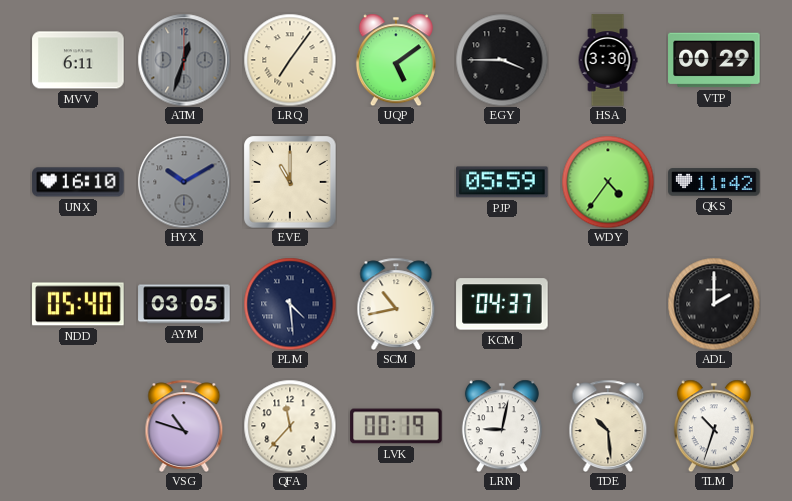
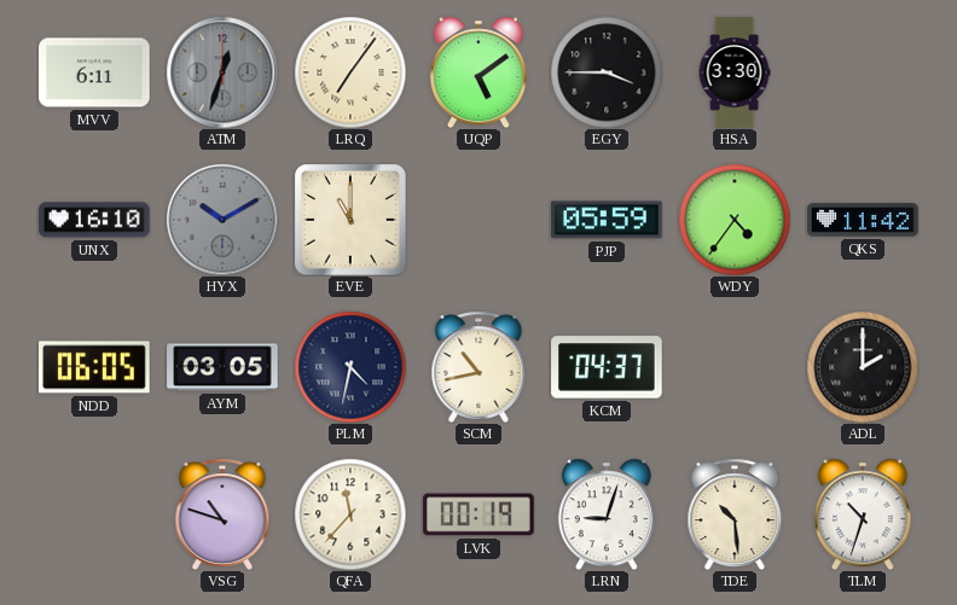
VTP: 00:29 -> none
NDD: 05:40 -> 06:05
PLM: 4:29 -> 4:32
LRN: 9:02 -> 9:03
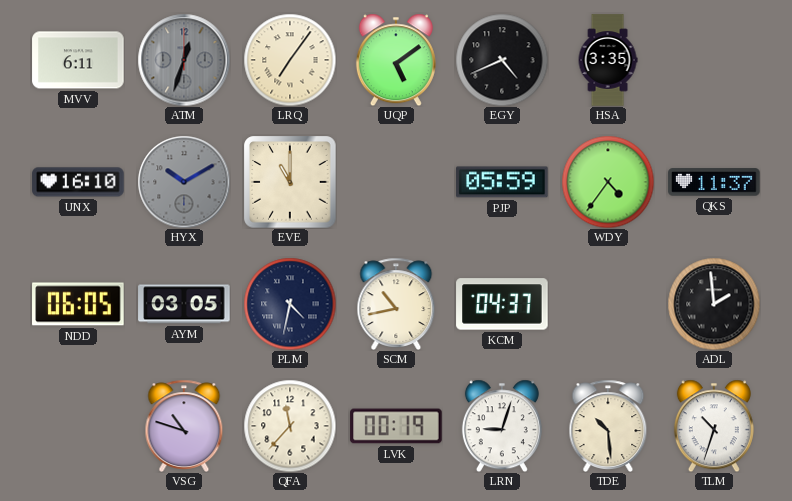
EGY: 3:45 -> 4:41
HSA: 3:30 -> 3:35
QKS: 11:42 -> 11:37
ADL: 2:00 -> 1:59
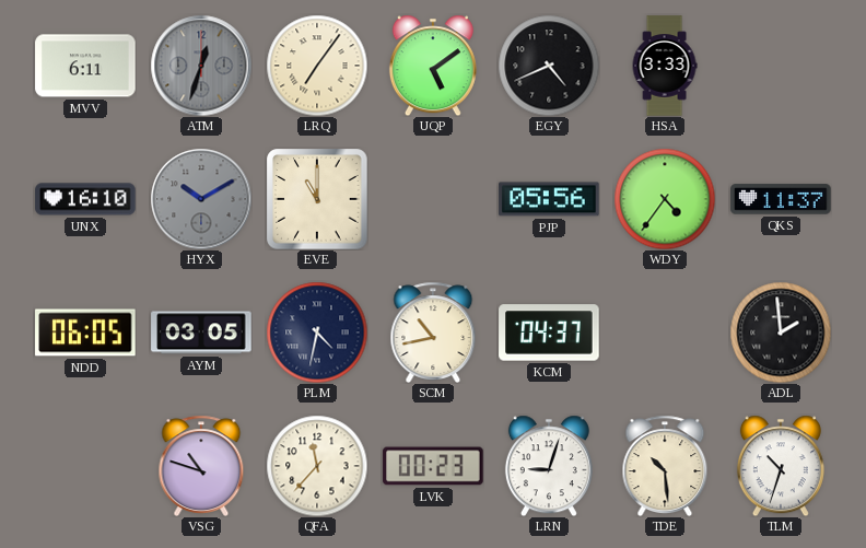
HSA: 3:35 -> 3:33
PJP: 05:59 -> 05:56
LVK: 00:19 -> 00:23
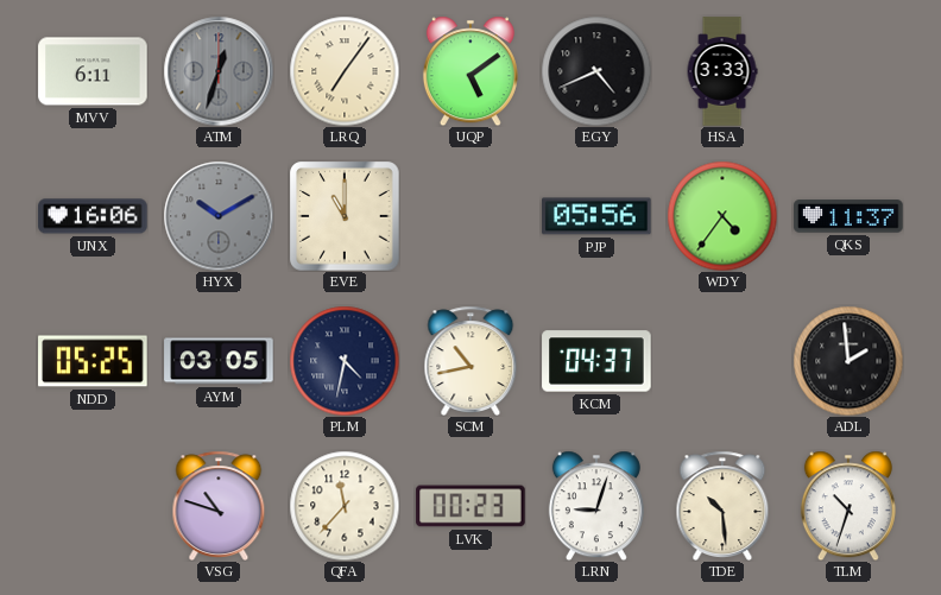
UNX: 16:10 -> 16:06
NDD: 06:05 -> 05:25
